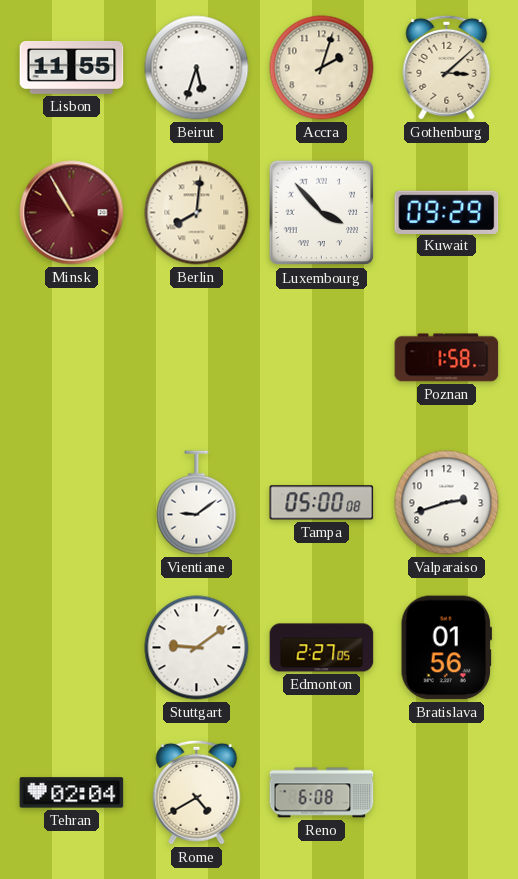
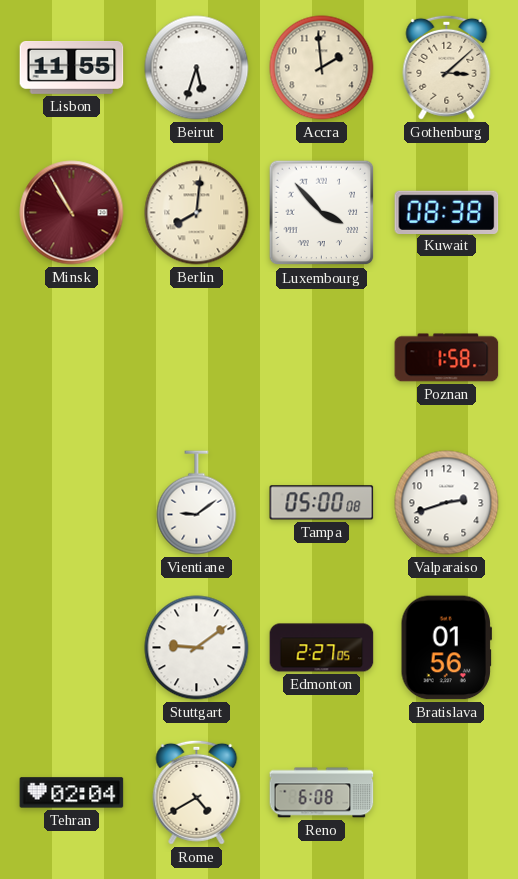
Accra: 2:03 -> 1:59
Kuwait: 09:29 -> 08:38
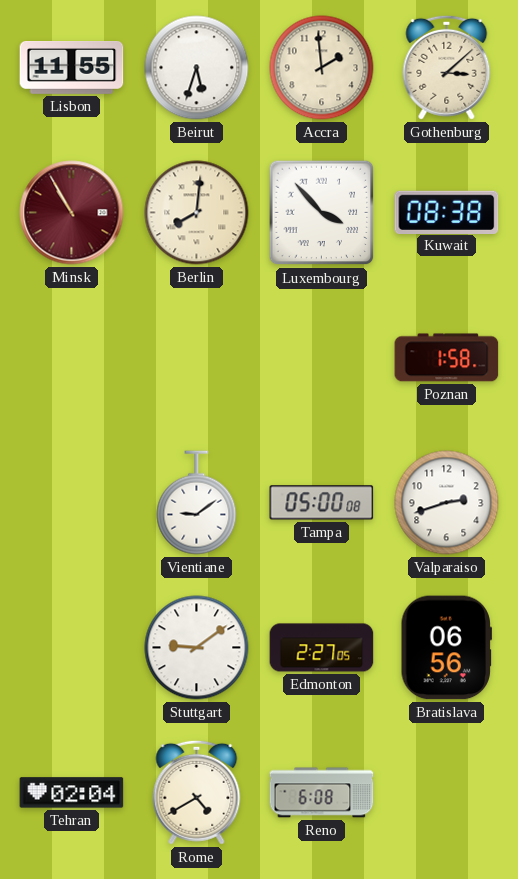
Bratislava: 01:56 -> 06:56
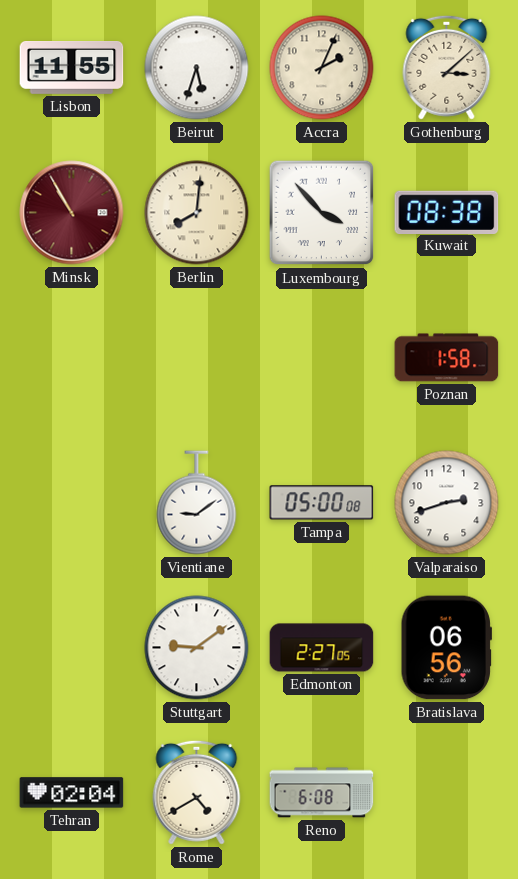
Accra: 1:59 -> 2:04
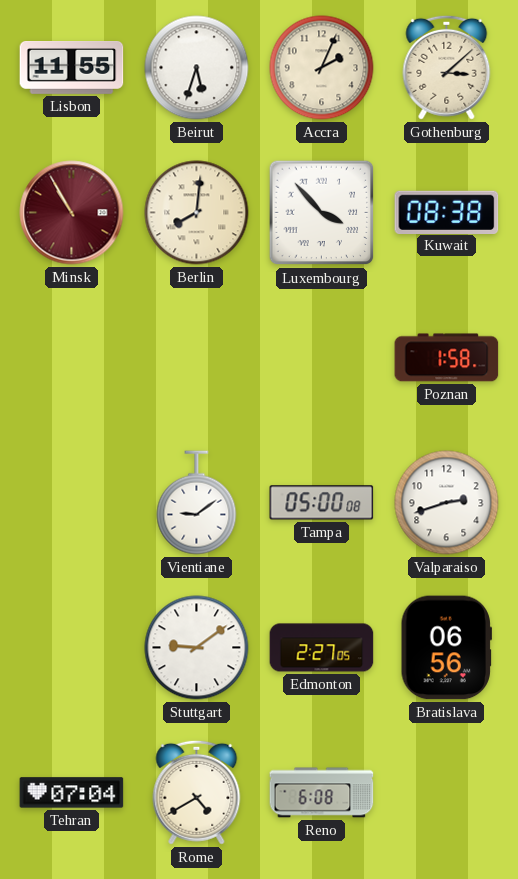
Tehran: 02:04 -> 07:04
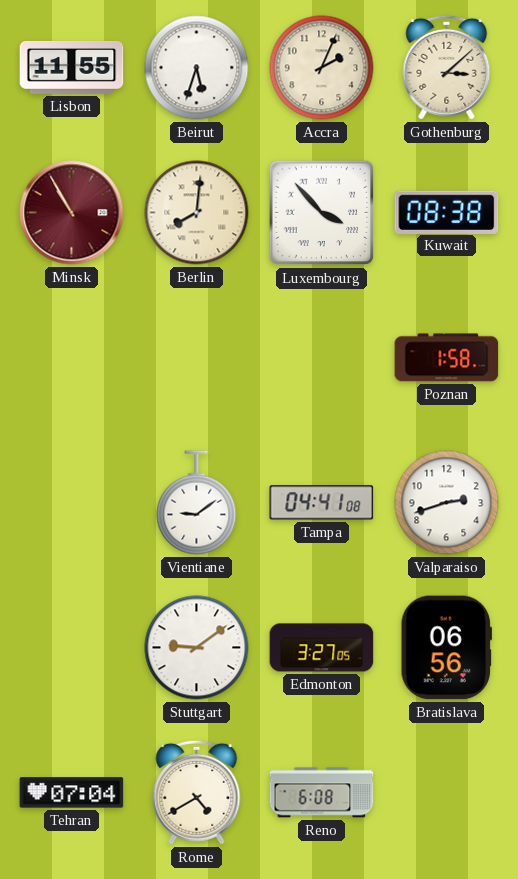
Tampa: 05:00 -> 04:41
Edmonton: 2:27 -> 3:27
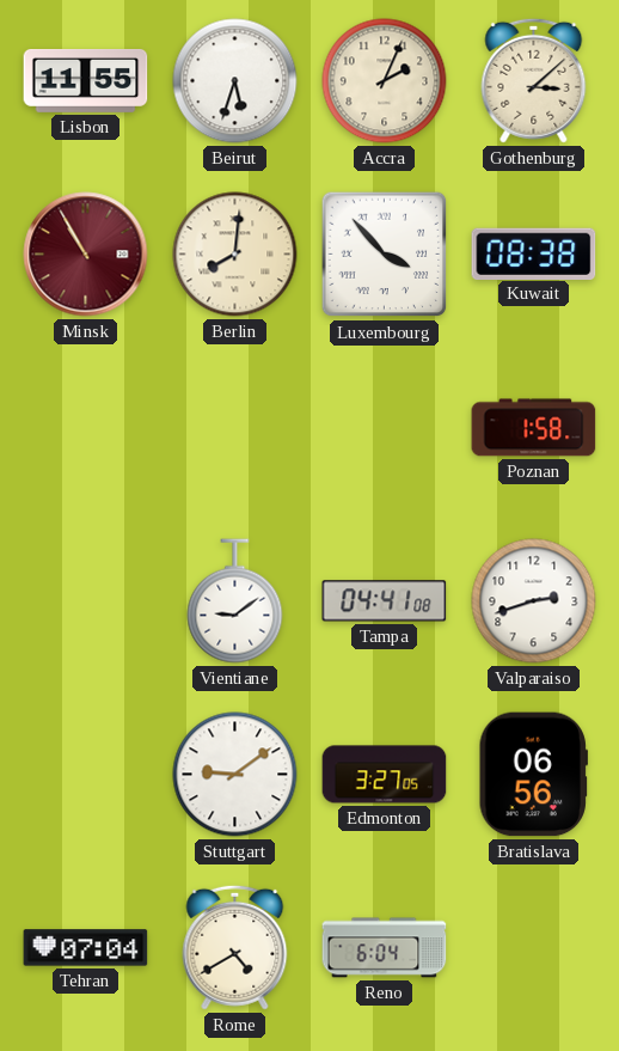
Reno: 6:08 -> 6:04
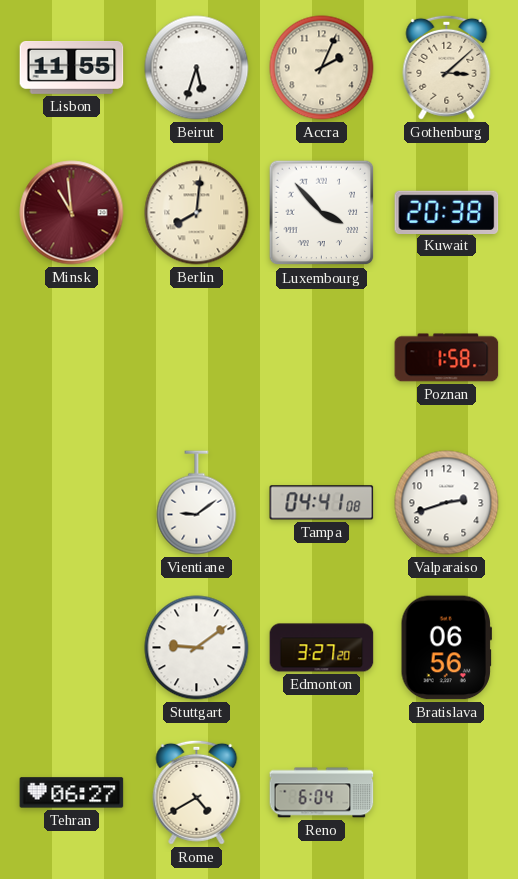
Minsk: 10:55 -> 10:59
Kuwait: 08:38 -> 20:38
Edmonton: 3:27:05 -> 3:27:20
Tehran: 07:04 -> 06:27
